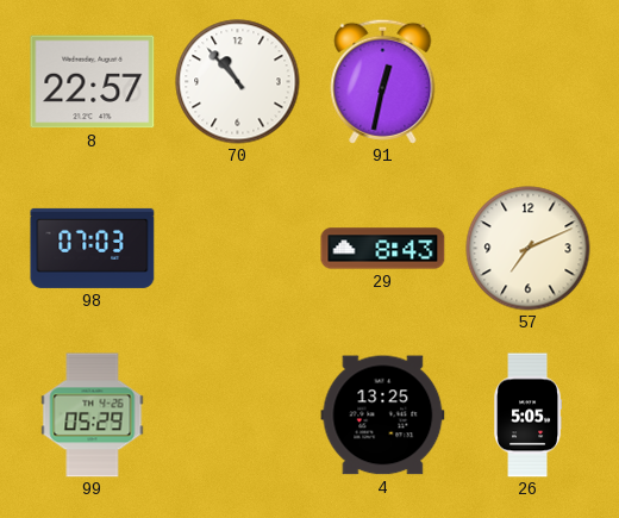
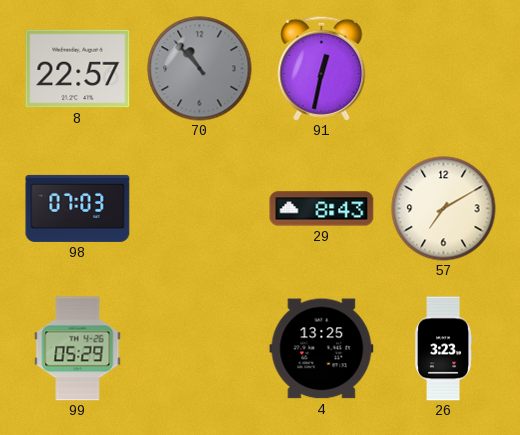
70 dial: white -> grey
57: 7:11 -> 7:10
26: 5:05 -> 3:23
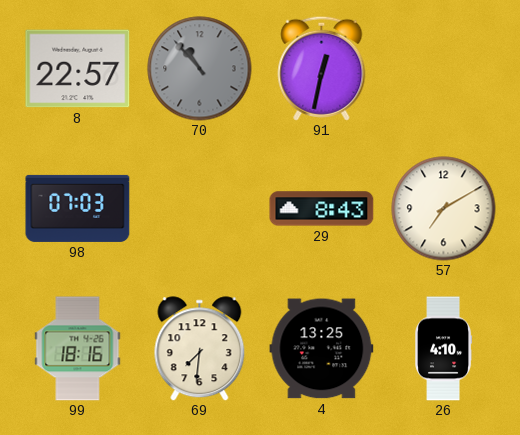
99: 05:29 -> 18:16
69: none -> 7:31
26: 3:23 -> 4:10
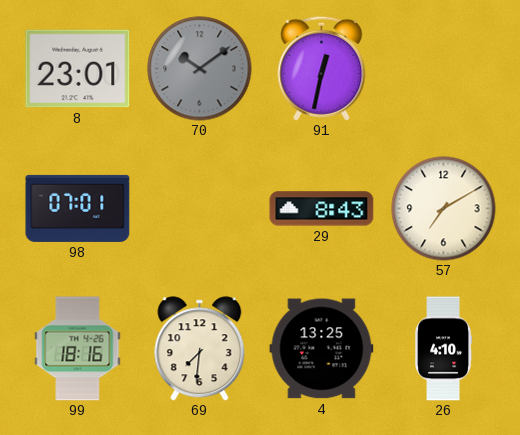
8: 22:57 -> 23:01
70: 10:53 -> 10:09
98: 07:03 -> 07:01
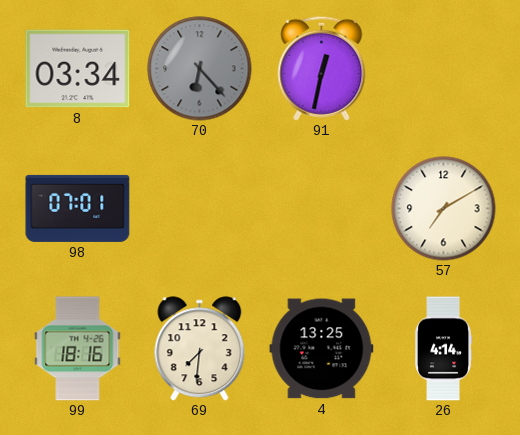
8: 23:01 -> 03:34
70: 10:09 -> 6:23
29: 8:43 -> none
26: 4:10 -> 4:14
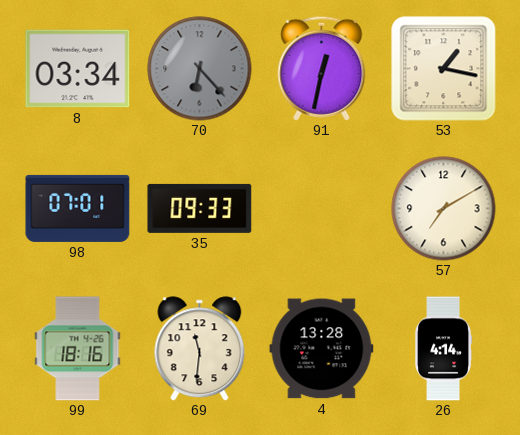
53: none -> 1:17
35: none -> 09:33
69: 7:31 -> 11:31
4: 13:25 -> 13:28
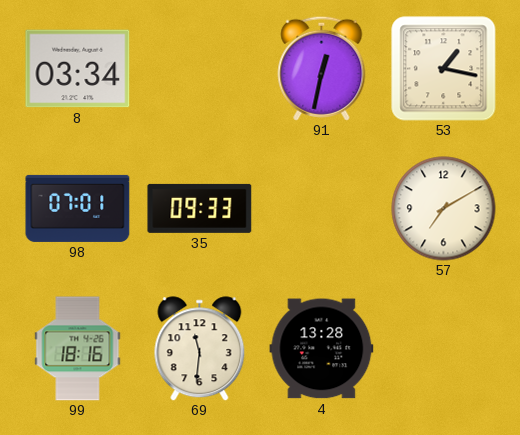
70: 6:23 -> none
26: 4:14 -> none
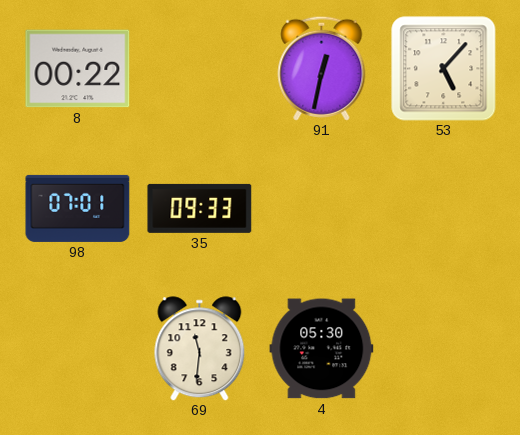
8: 03:34 -> 00:22
53: 1:17 -> 5:07
57: 7:10 -> none
99: 18:16 -> none
4: 13:28 -> 05:30
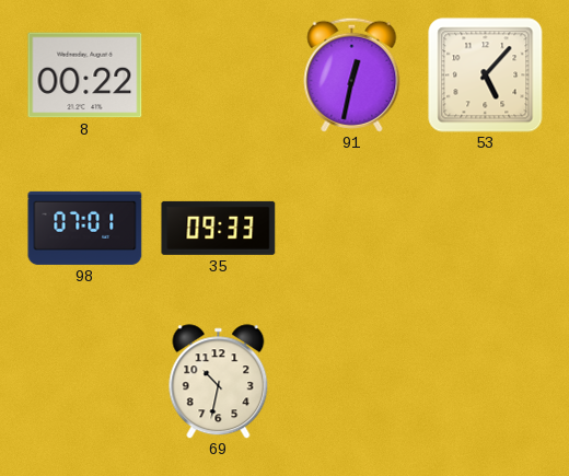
69: 11:31 -> 10:32
4: 05:30 -> none
